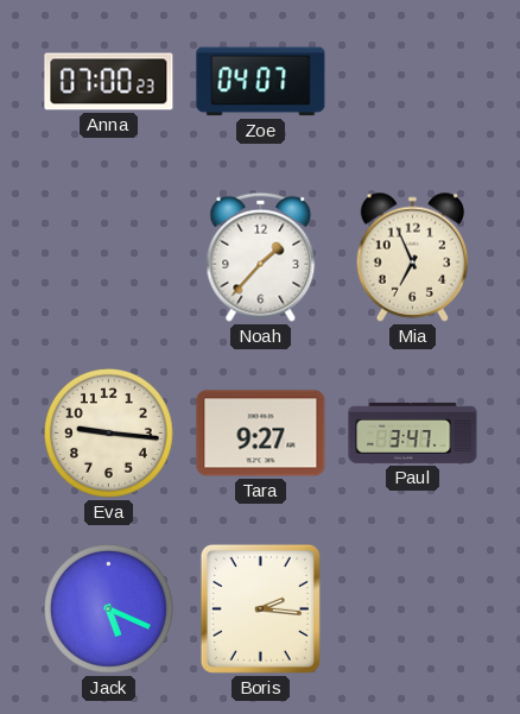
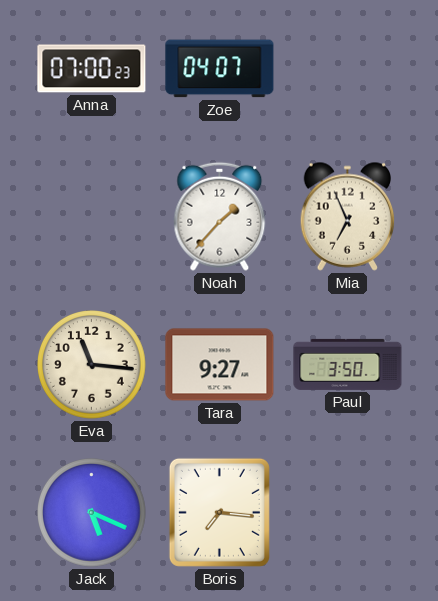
Eva: 9:16 -> 11:16
Paul: 3:47 -> 3:50
Boris: 2:16 -> 7:16
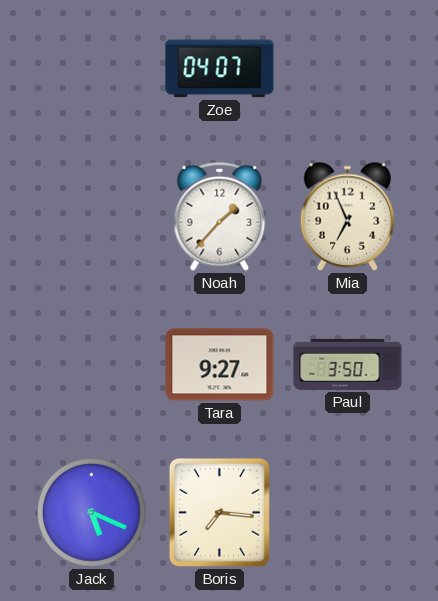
Anna: 07:00 -> none
Eva: 11:16 -> none
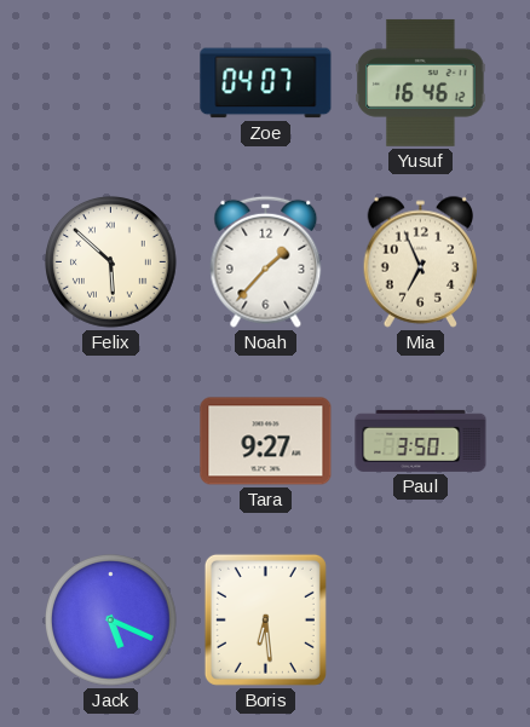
Yusuf: none -> 16:46
Felix: none -> 5:52
Boris: 7:16 -> 6:29
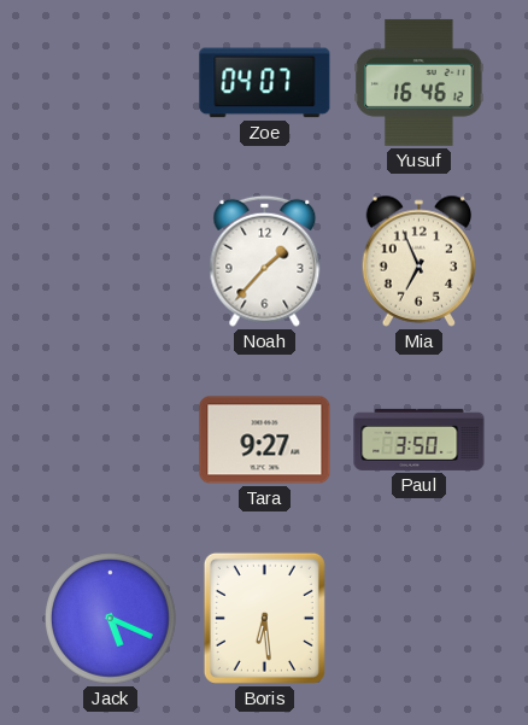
Felix: 5:52 -> none
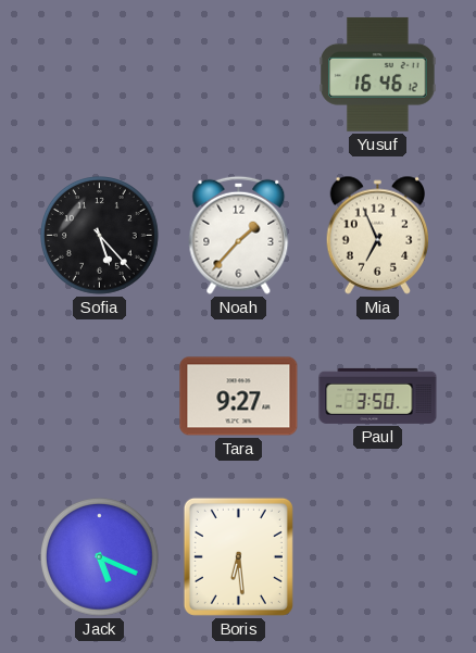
Zoe: 04:07 -> none
Sofia: none -> 5:23
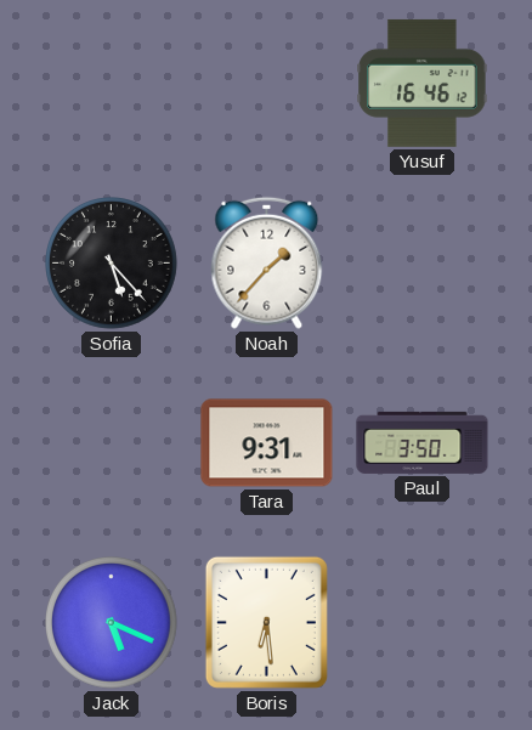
Mia: 6:56 -> none
Tara: 9:27 -> 9:31
